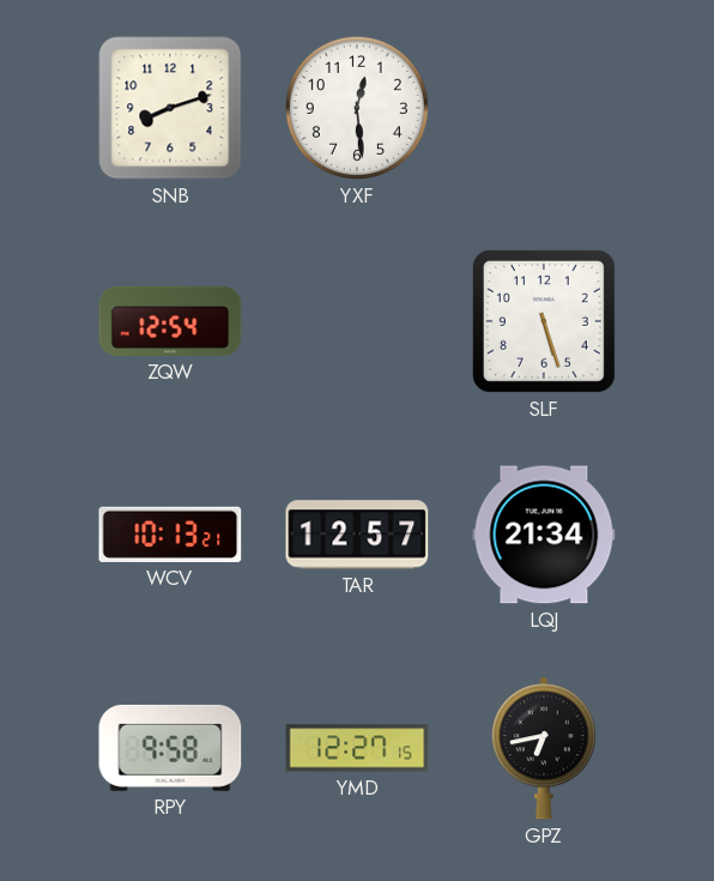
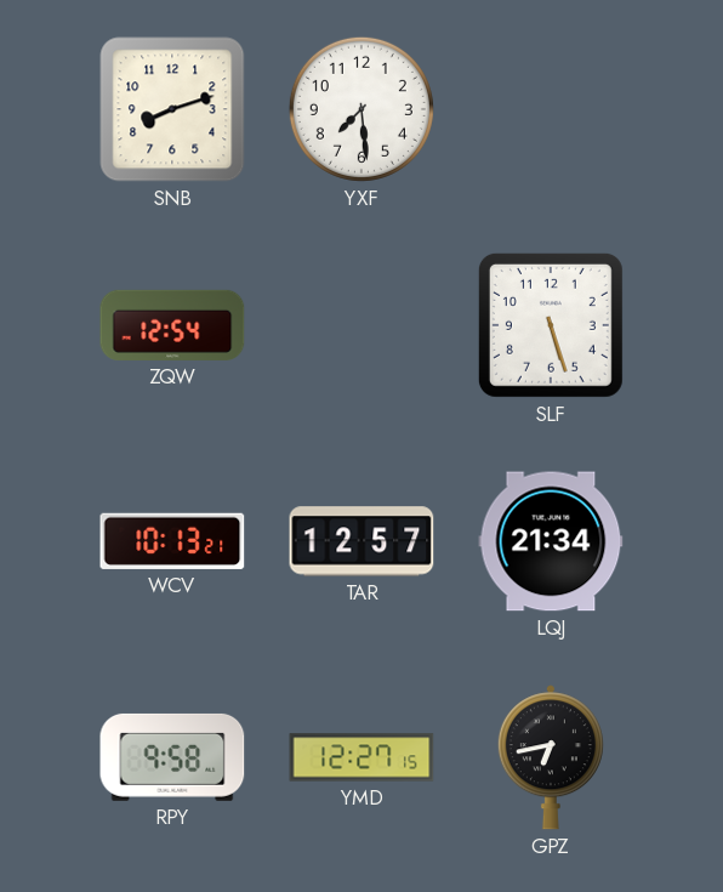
YXF: 12:29 -> 7:29
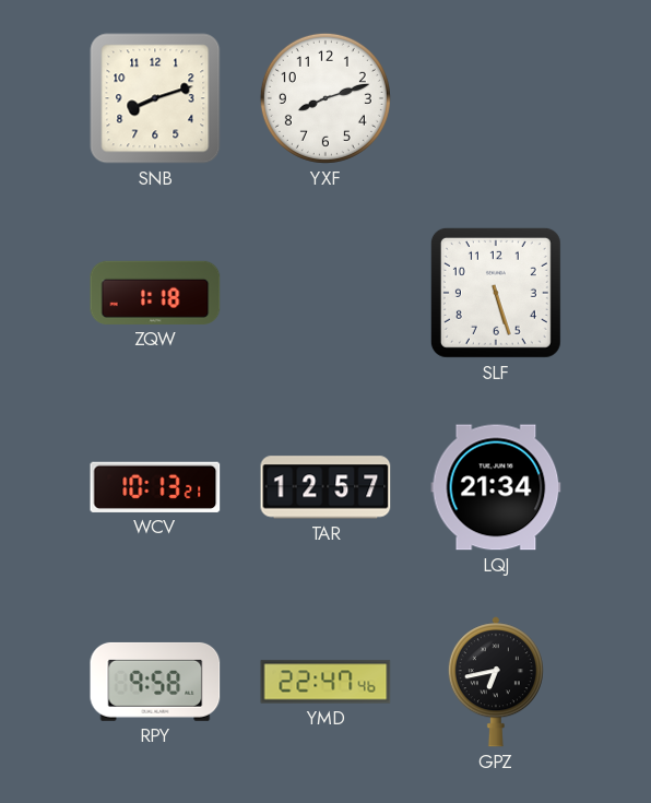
YXF: 7:29 -> 8:12
ZQW: 12:54 -> 1:18
YMD: 12:27 -> 22:47
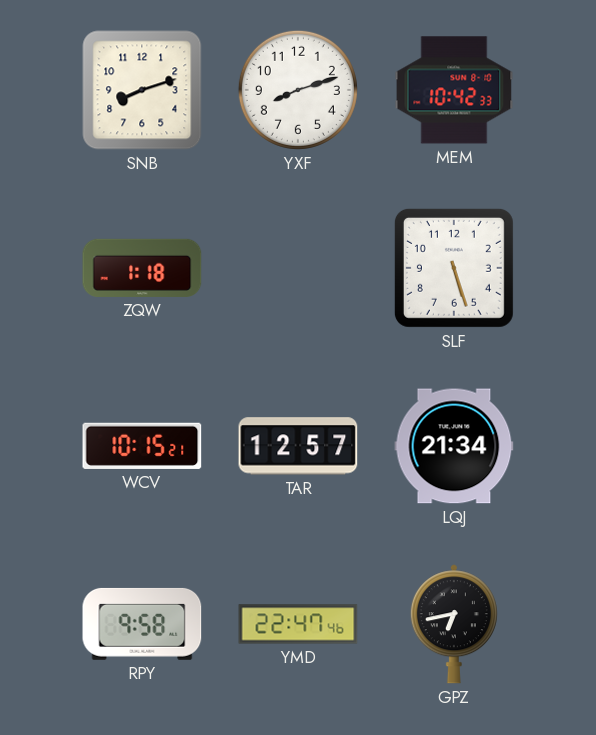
MEM: none -> 10:42
WCV: 10:13 -> 10:15
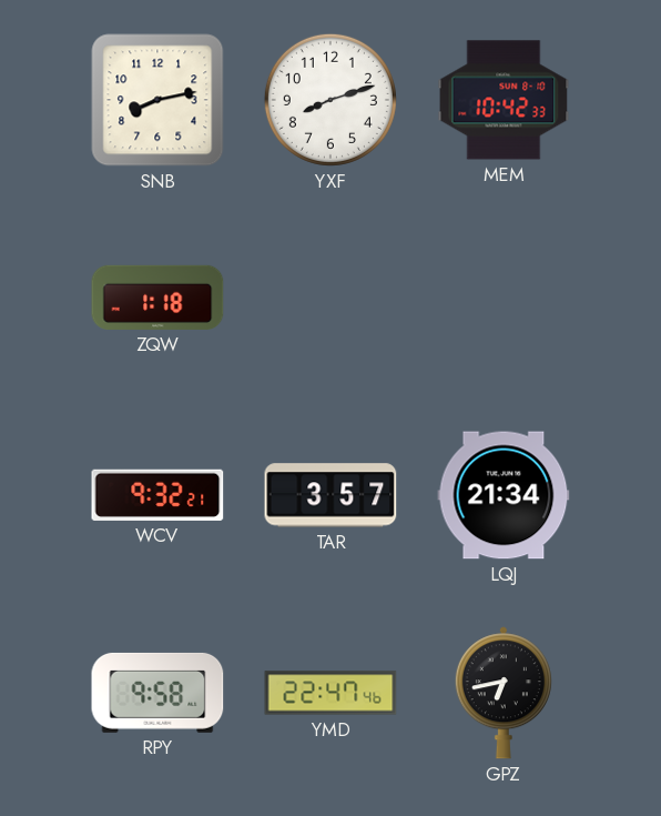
SNB: 8:12 -> 8:13
SLF: 5:27 -> none
WCV: 10:15 -> 9:32
TAR: 12:57 -> 3:57
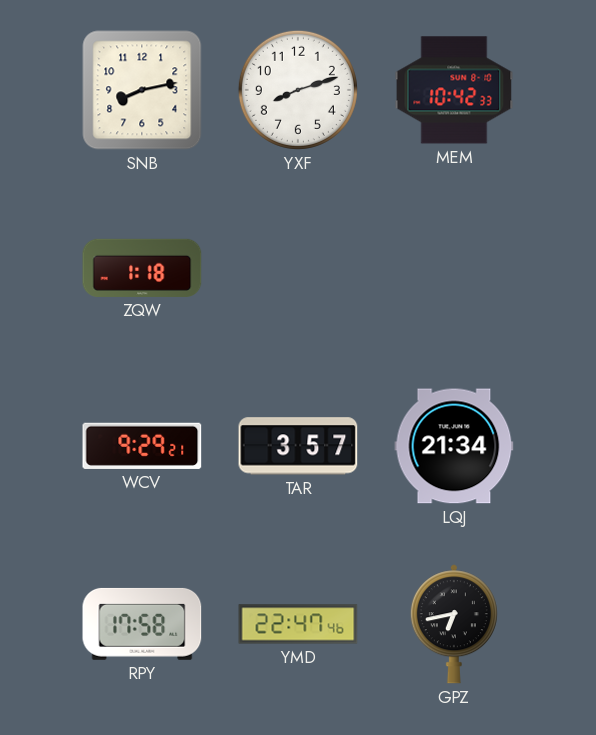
WCV: 9:32 -> 9:29
RPY: 9:58 -> 17:58
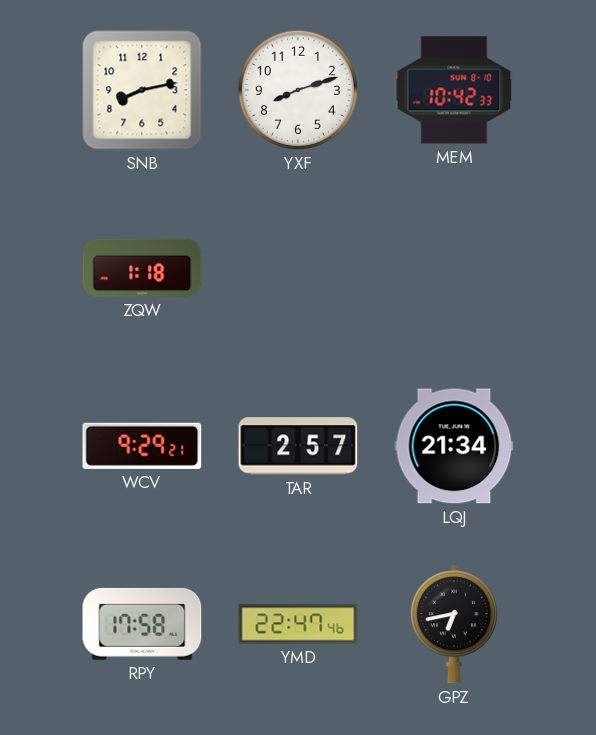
TAR: 3:57 -> 2:57
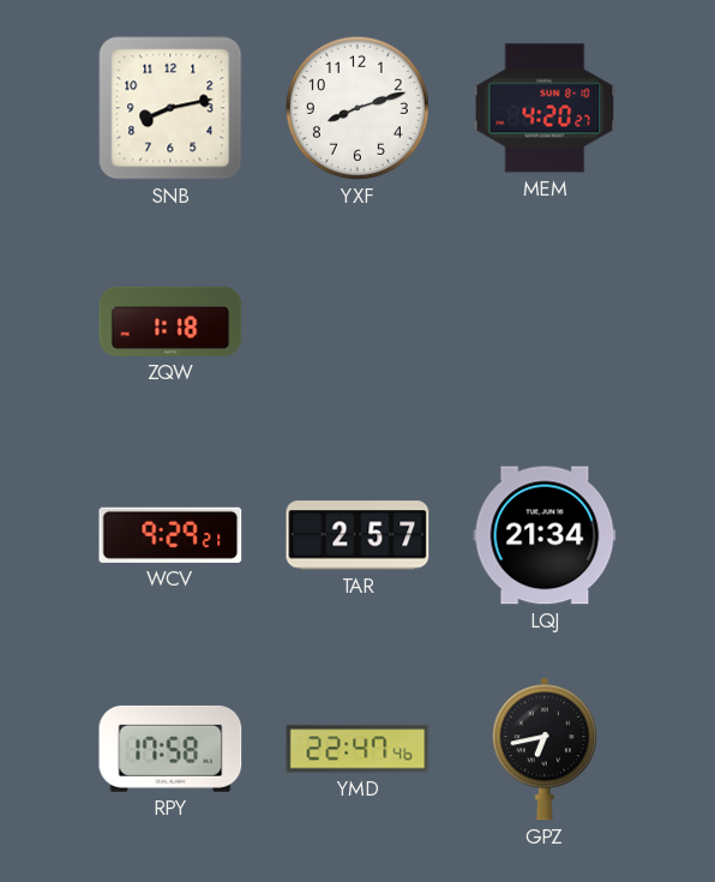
MEM: 10:42 -> 4:20
